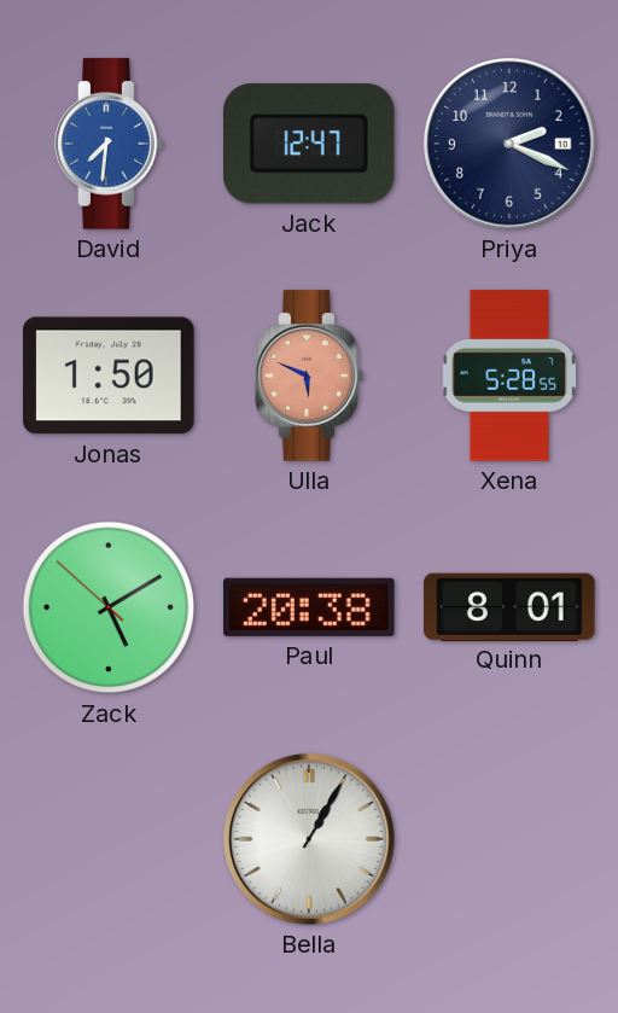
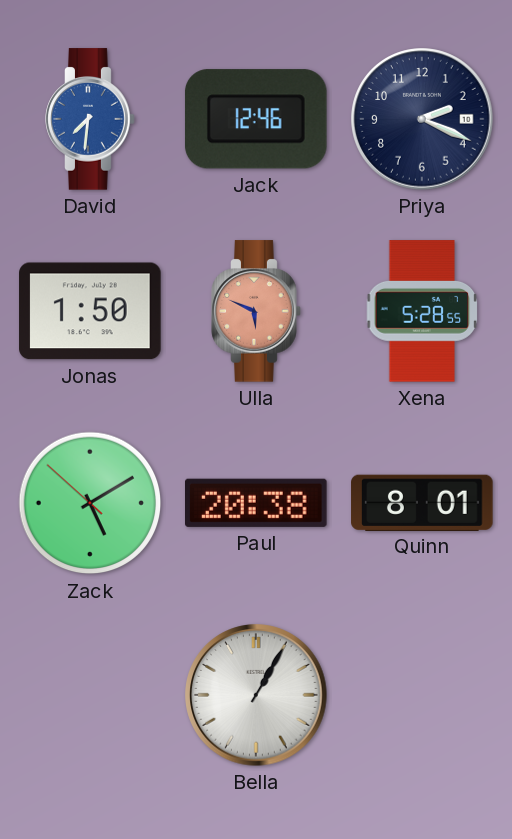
Jack: 12:47 -> 12:46
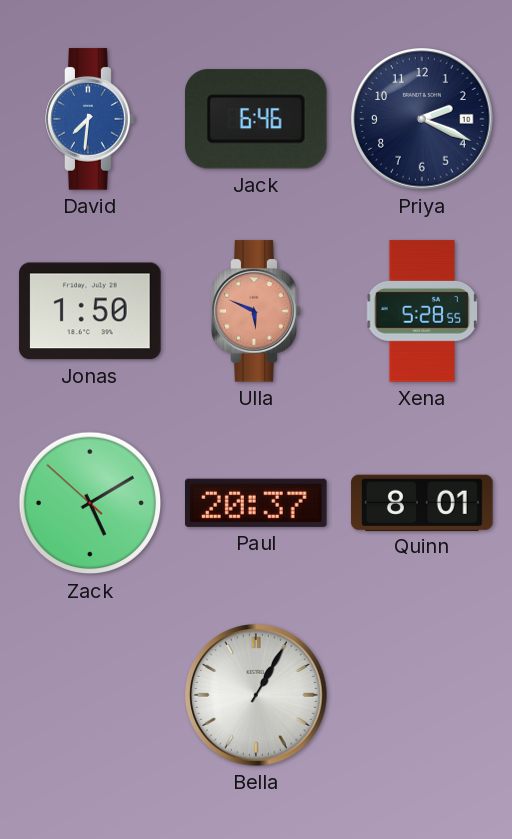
Jack: 12:46 -> 6:46
Paul: 20:38 -> 20:37
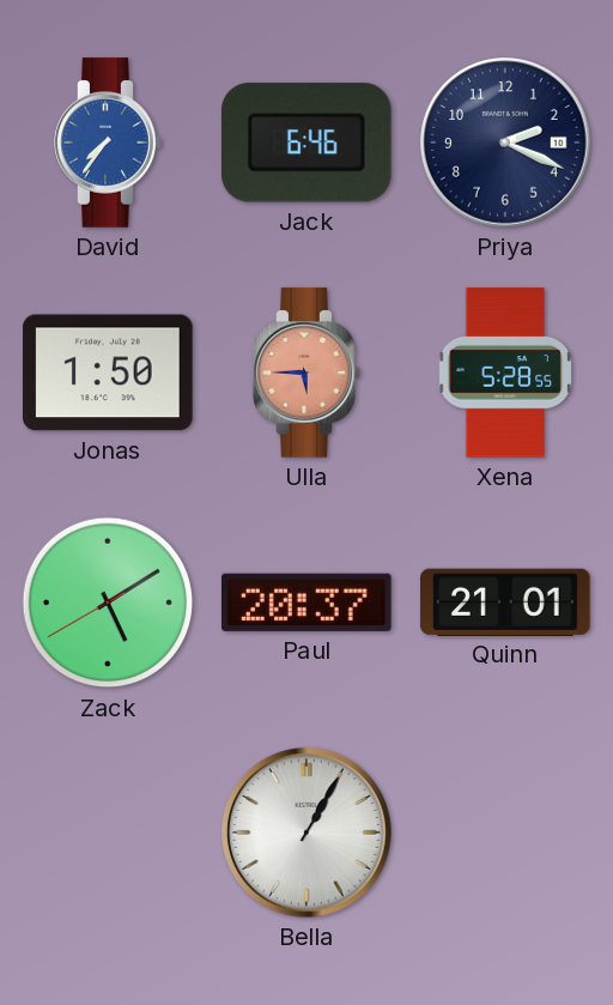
David: 7:31 -> 7:36
Ulla: 5:49 -> 5:45
Zack: 5:09:52 -> 5:09:40
Quinn: 8:01 -> 21:01
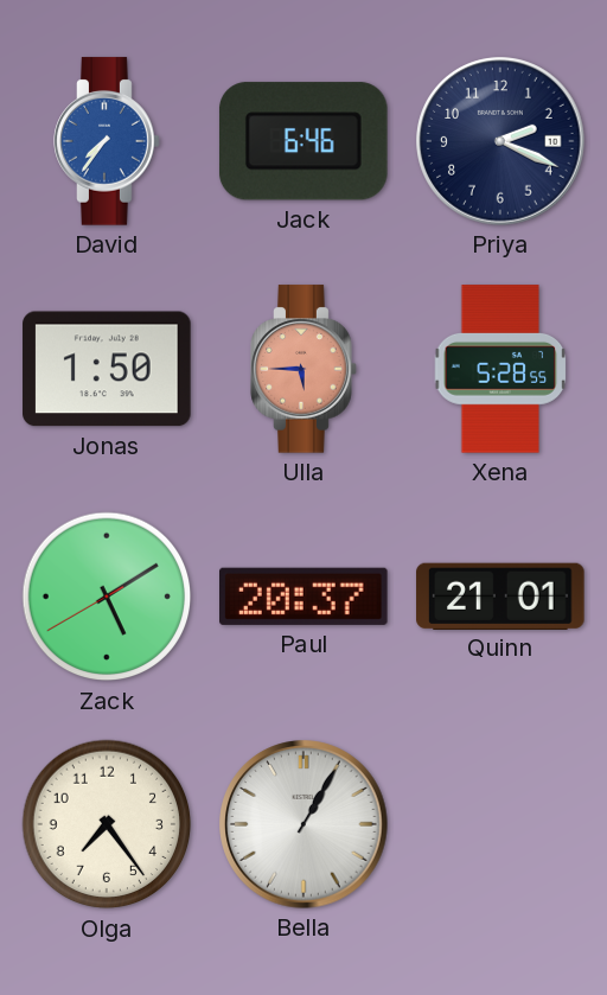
Olga: none -> 7:24
